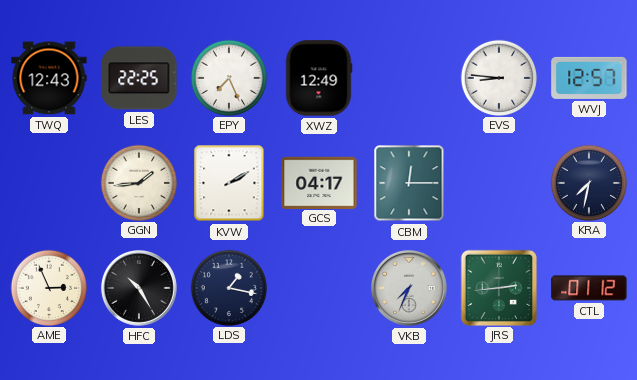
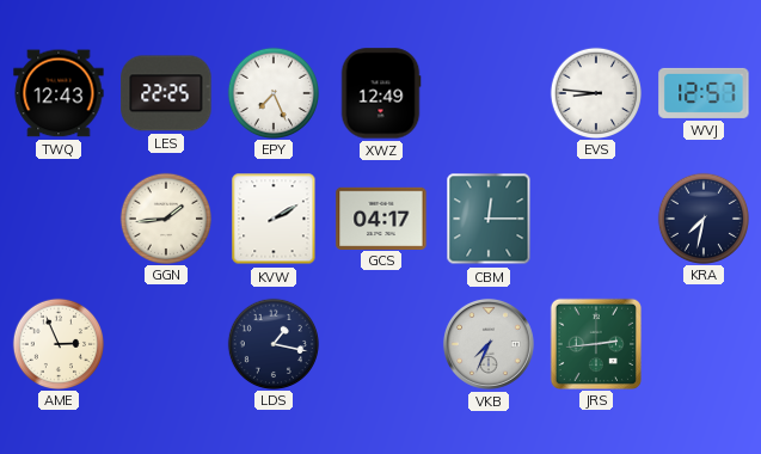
HFC: 10:25 -> none
CTL: 01:12 -> none
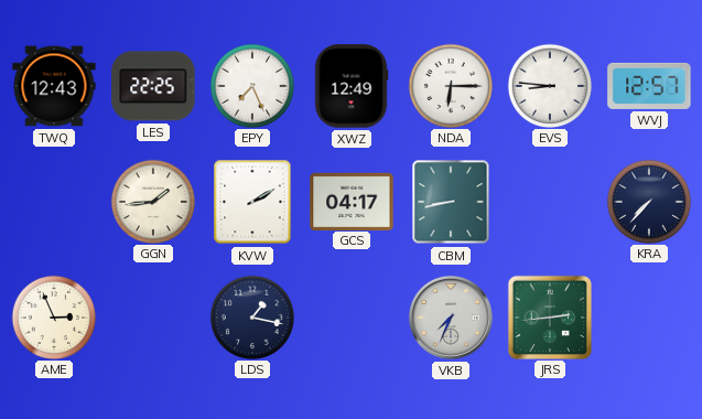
NDA: none -> 6:15
CBM: 12:15 -> 8:43
KRA: 7:32 -> 7:37
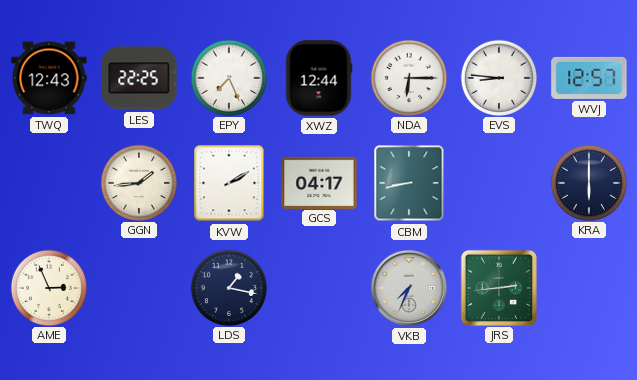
XWZ: 12:49 -> 12:44
KRA: 7:37 -> 6:00
